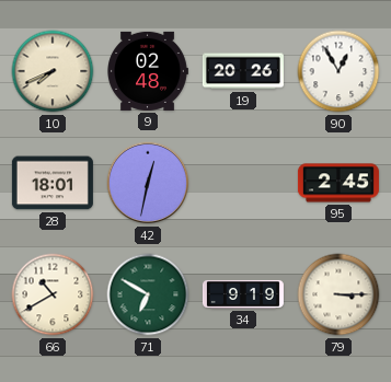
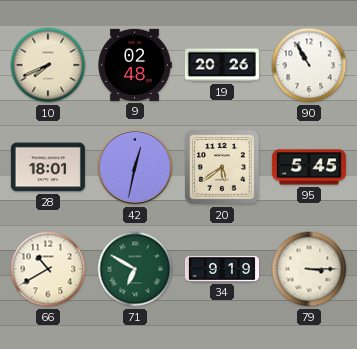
90: 12:55 -> 10:55
20: none -> 5:39
95: 2:45 -> 5:45
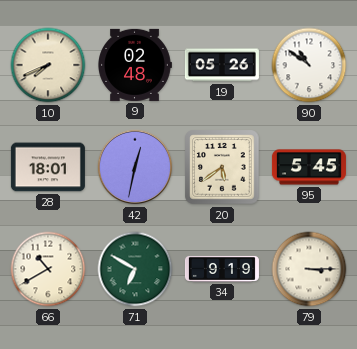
19: 20:26 -> 05:26
90: 10:55 -> 10:51
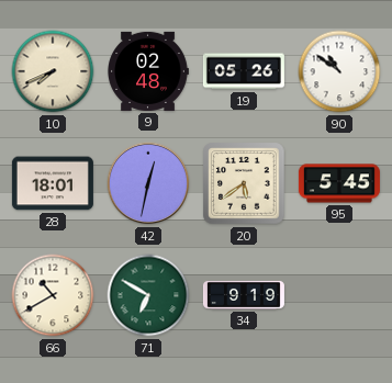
79: 3:15 -> none
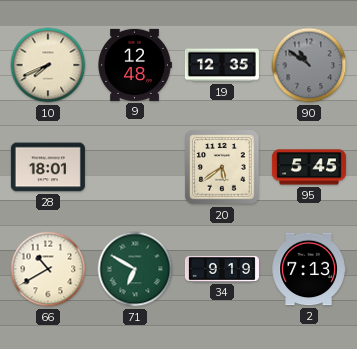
9: 02:48 -> 12:48
19: 05:26 -> 12:35
90 dial: white -> grey
42: 12:32 -> none
2: none -> 7:13
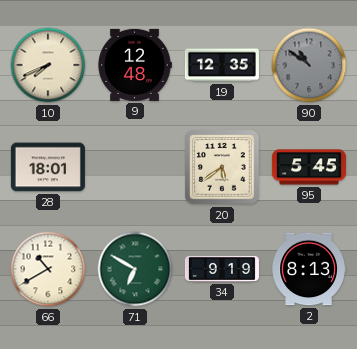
2: 7:13 -> 8:13
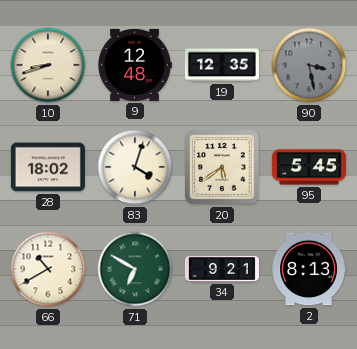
10: 7:41 -> 8:42
90: 10:51 -> 3:28
28: 18:01 -> 18:02
83: none -> 4:03
34: 9:19 -> 9:21
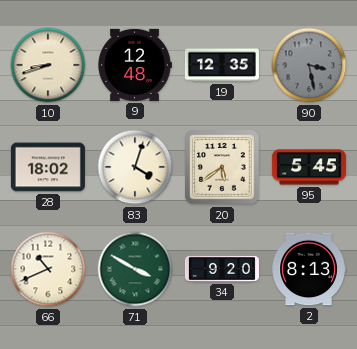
66: 10:40 -> 10:41
71: 6:50 -> 3:50
34: 9:21 -> 9:20
